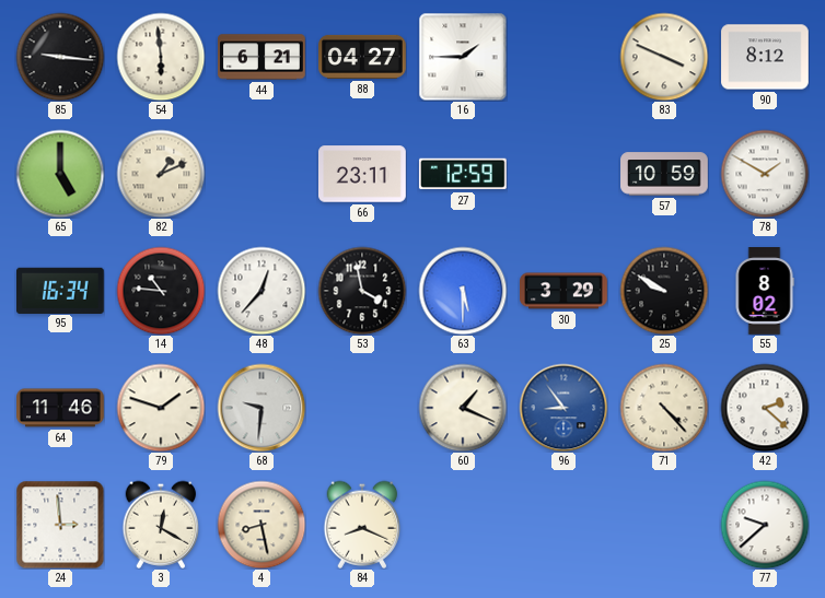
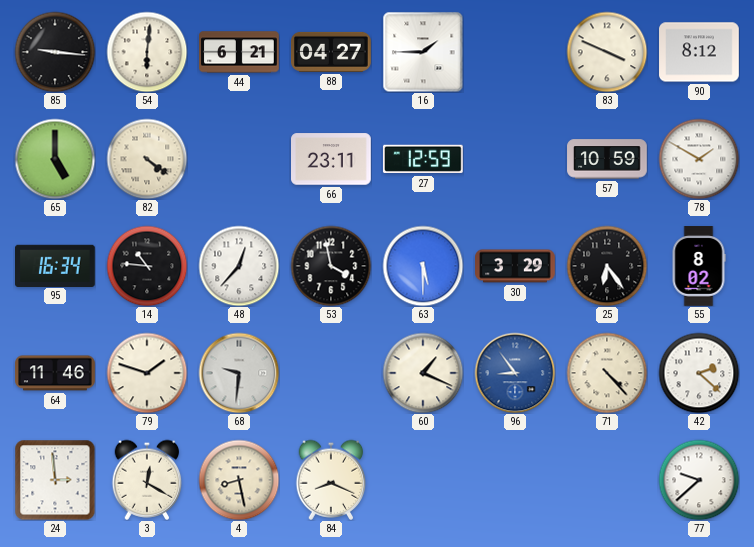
54: 5:59 -> 6:01
82: 1:11 -> 4:21
25: 9:50 -> 6:24
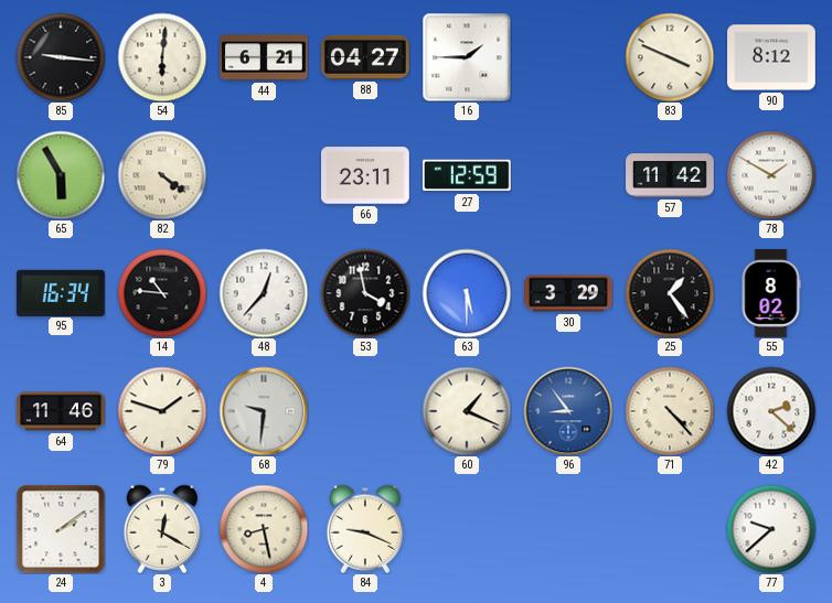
65: 5:00 -> 5:55
57: 10:59 -> 11:42
25: 6:24 -> 1:24
24: 2:59 -> 2:09
84: 8:19 -> 9:19
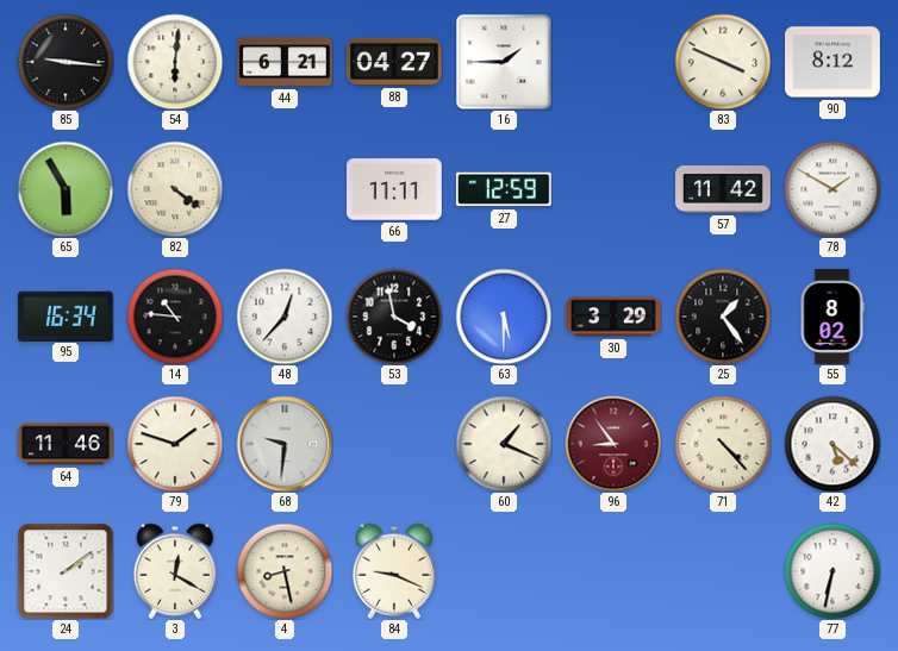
66: 23:11 -> 11:11
96 dial: blue -> burgundy
42: 2:22 -> 5:22
77: 9:38 -> 6:32
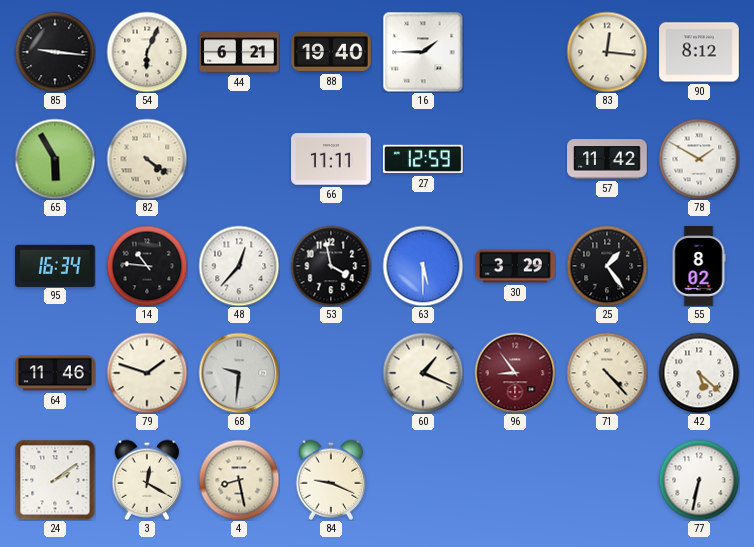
54: 6:01 -> 6:04
88: 04:27 -> 19:40
83: 3:49 -> 12:16
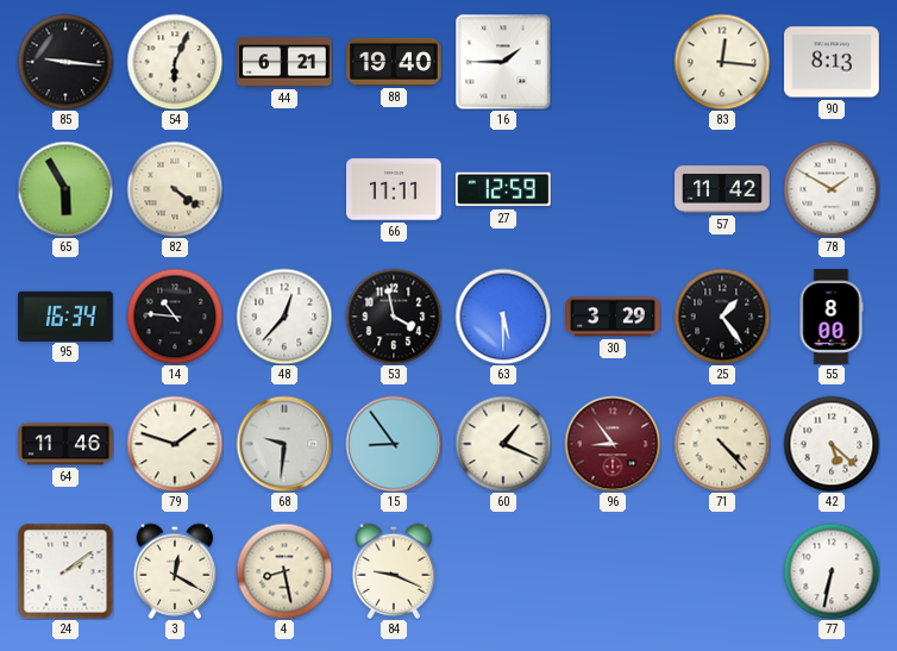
90: 8:12 -> 8:13
55: 8:02 -> 8:00
15: none -> 8:54
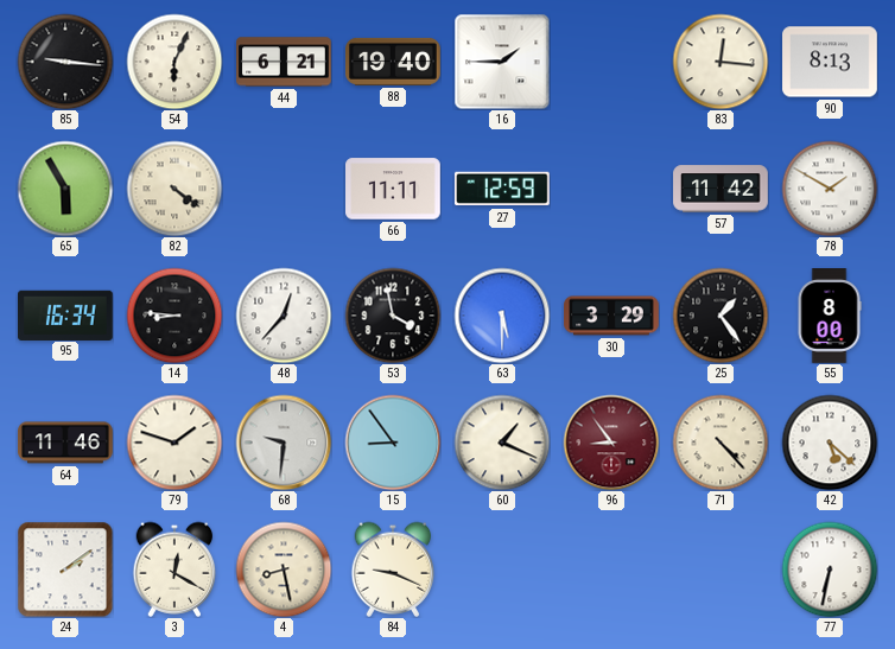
14: 10:46 -> 8:46
